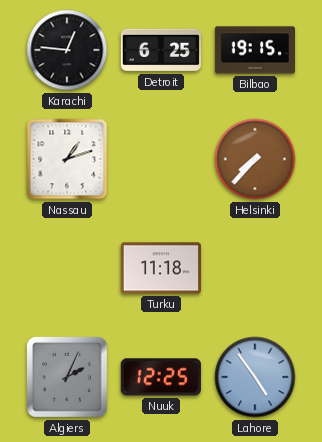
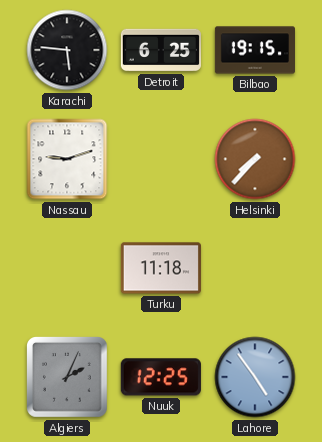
Karachi: 12:46 -> 5:46
Nassau: 1:12 -> 9:12
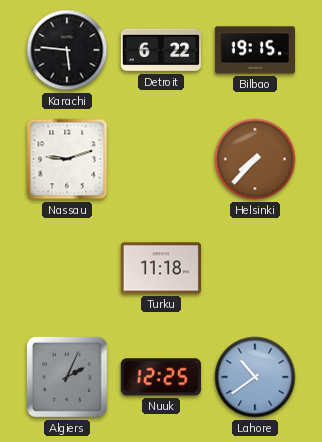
Detroit: 6:25 -> 6:22
Lahore: 4:54 -> 10:39
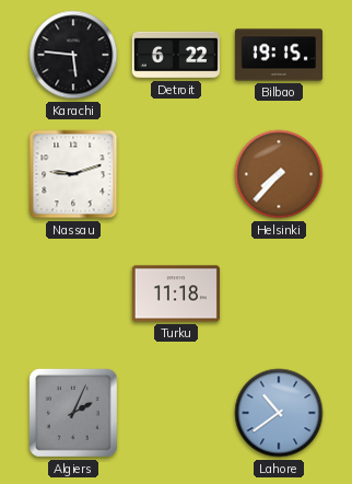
Nuuk: 12:25 -> none
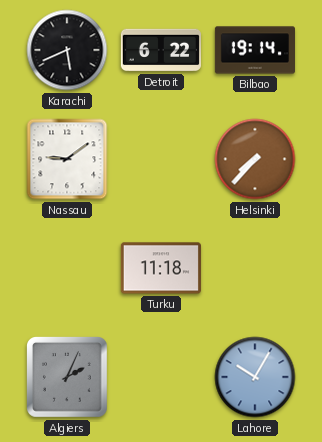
Karachi: 5:46 -> 5:41
Bilbao: 19:15 -> 19:14
Nassau: 9:12 -> 9:09
Lahore: 10:39 -> 10:05
